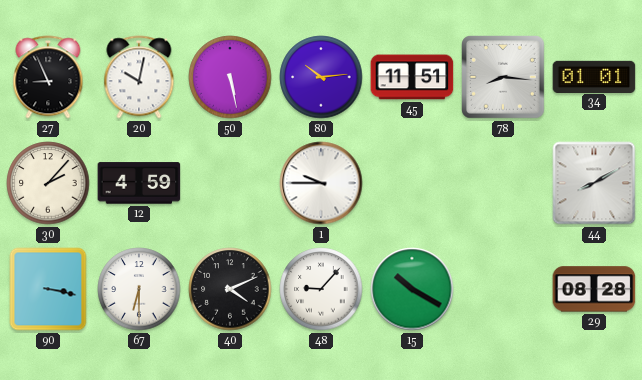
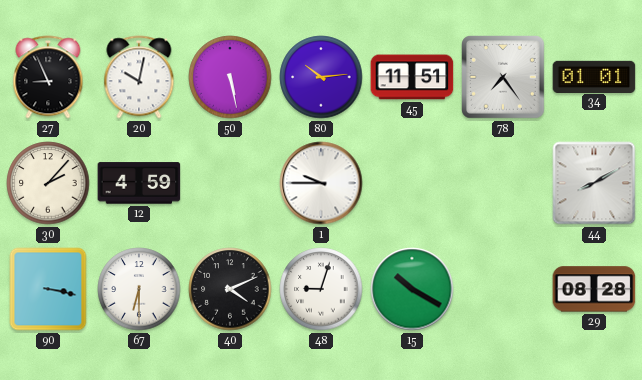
78: 8:16 -> 7:24
48: 9:07 -> 9:03
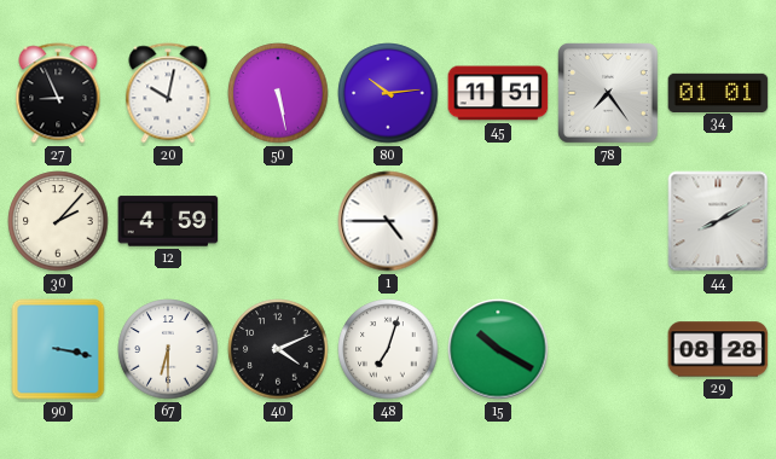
1: 9:45 -> 4:45
48: 9:03 -> 7:03
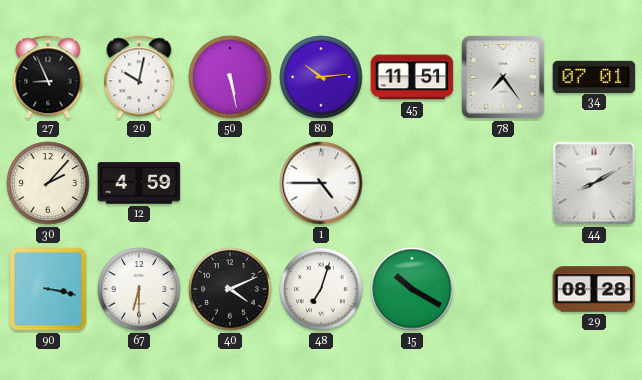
34: 01:01 -> 07:01
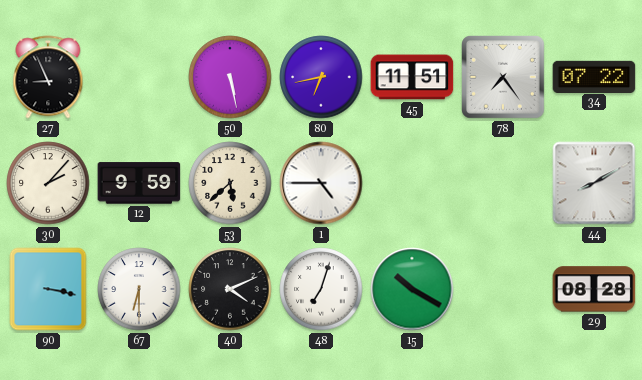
20: 10:02 -> none
80: 10:14 -> 6:43
34: 07:01 -> 07:22
12: 4:59 -> 9:59
53: none -> 5:38
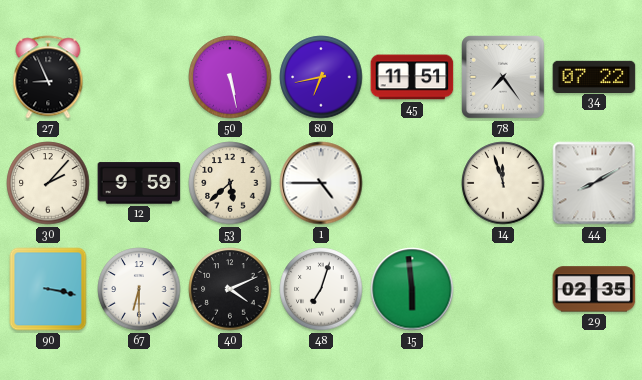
14: none -> 11:57
15: 10:20 -> 5:59
29: 08:28 -> 02:35
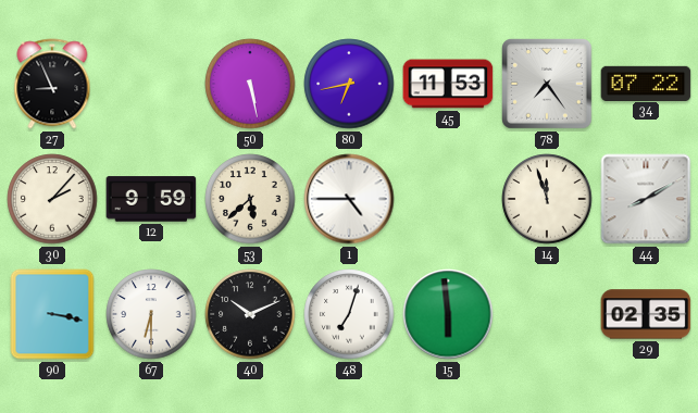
45: 11:51 -> 11:53
40: 4:11 -> 10:11
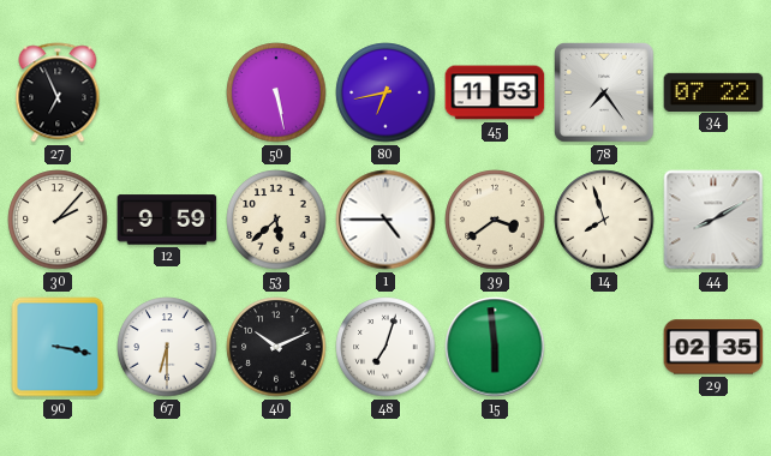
27: 8:56 -> 6:56
39: none -> 3:39
14: 11:57 -> 7:57
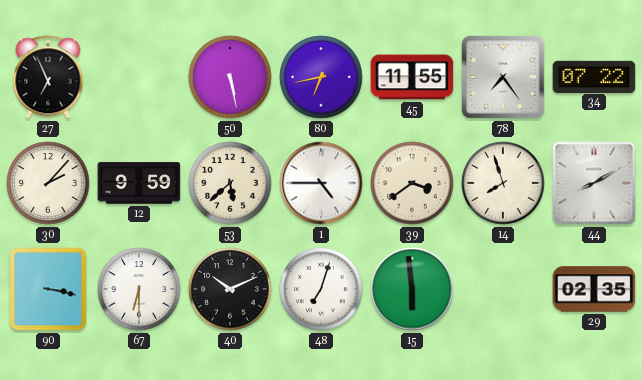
45: 11:53 -> 11:55
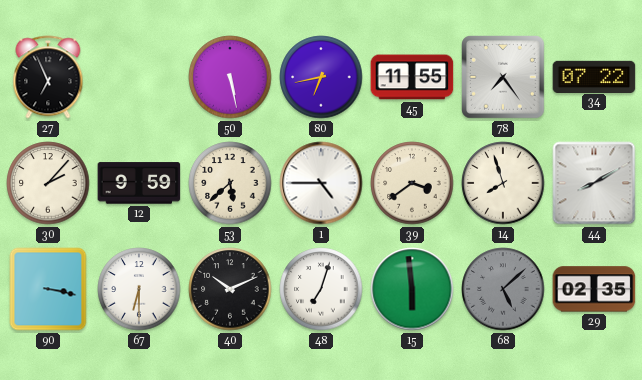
68: none -> 5:08
